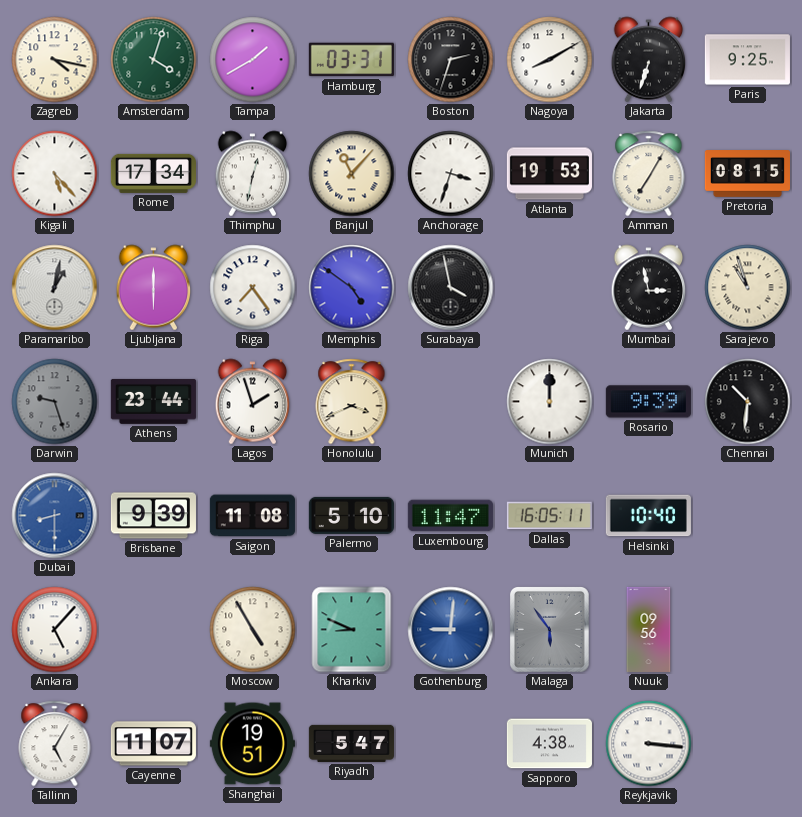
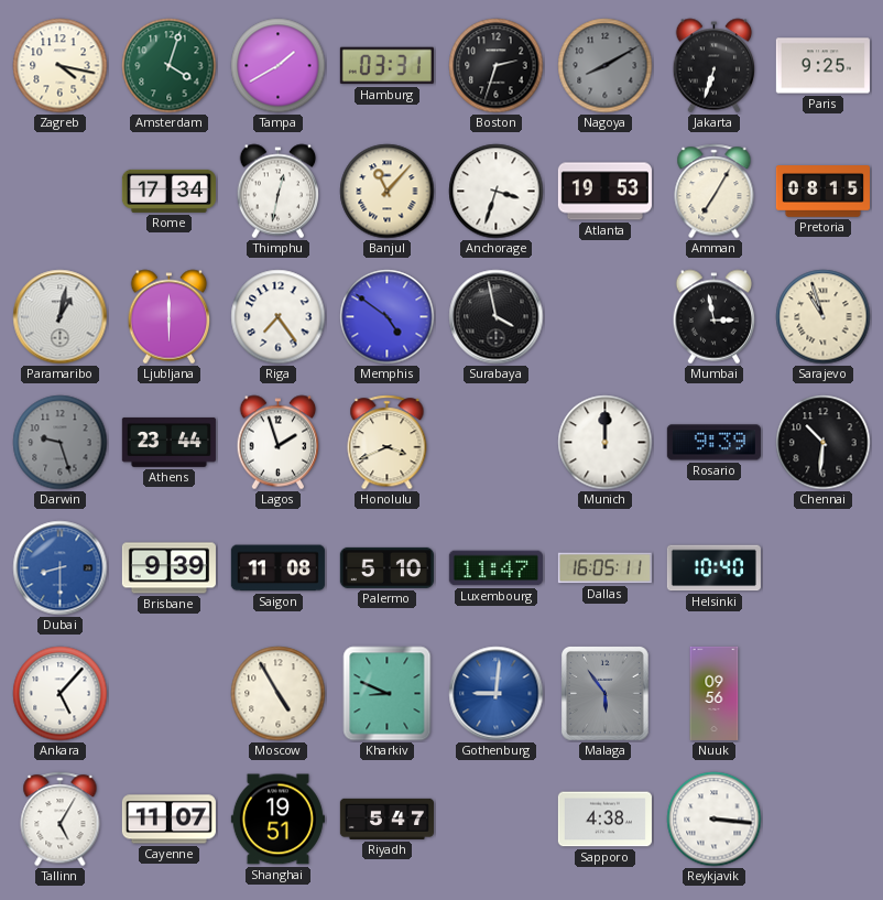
Nagoya dial: white -> grey
Kigali: 5:23 -> none
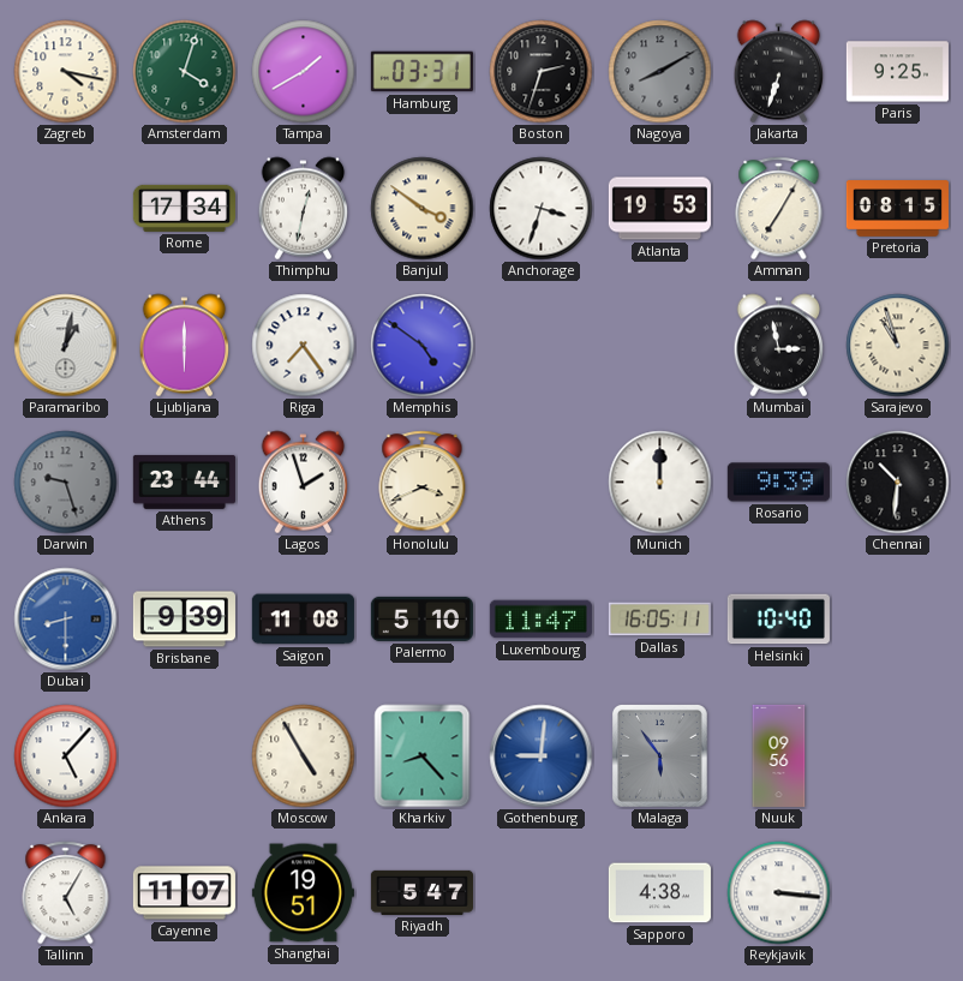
Banjul: 11:07 -> 3:51
Surabaya: 3:58 -> none
Kharkiv: 8:49 -> 8:23
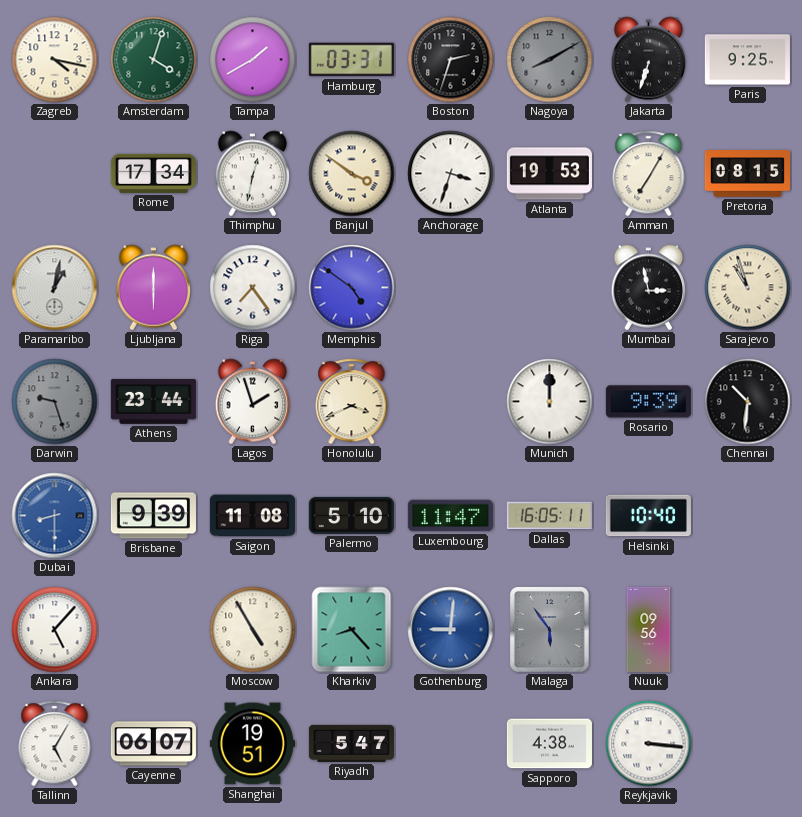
Cayenne: 11:07 -> 06:07
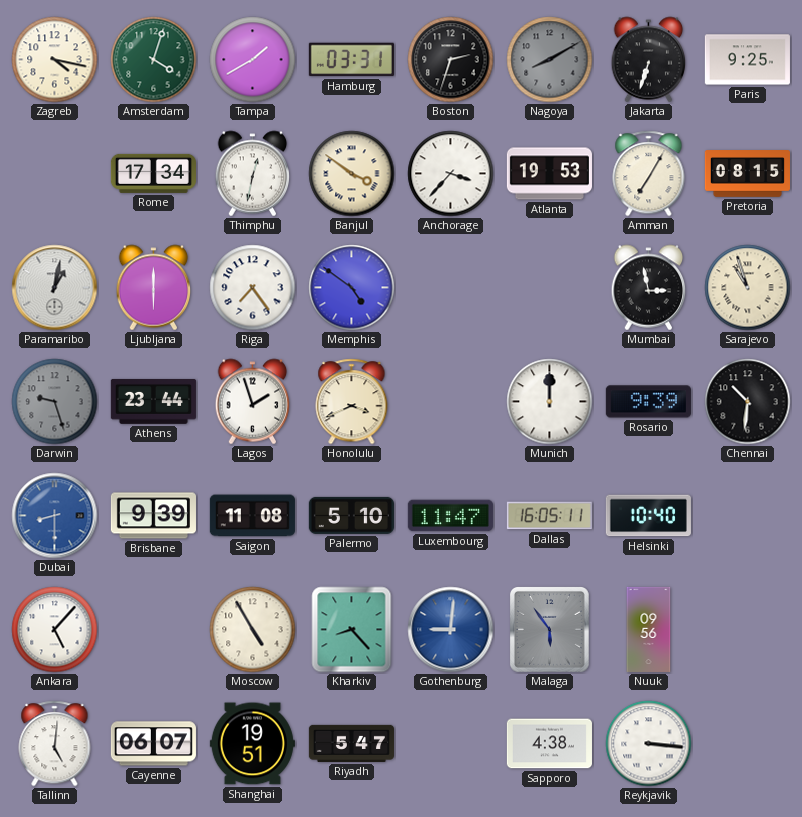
Anchorage: 3:33 -> 3:37
Tallinn: 5:05 -> 5:01
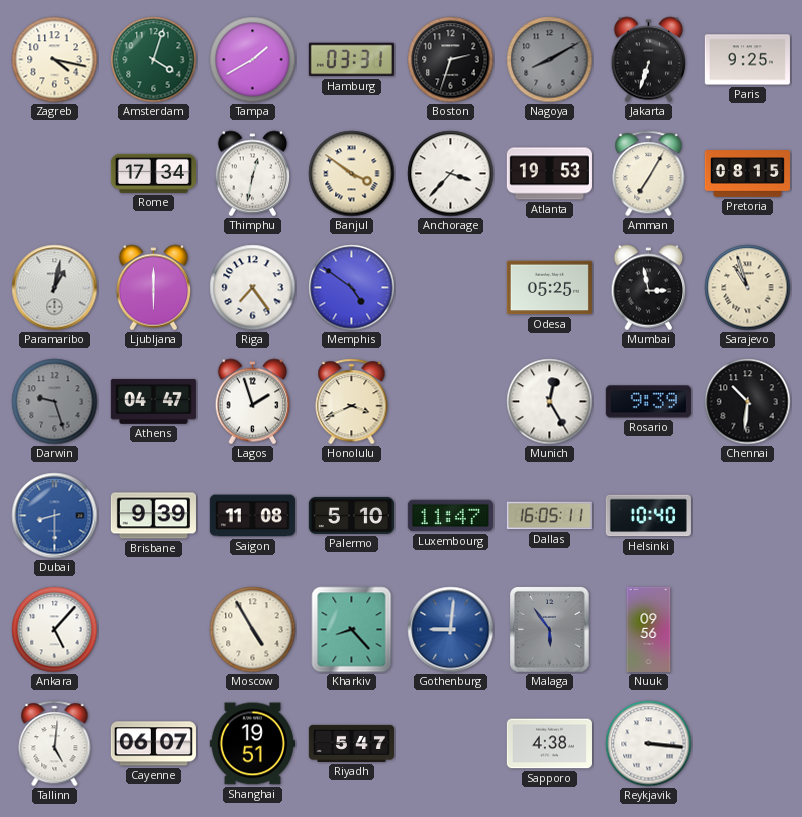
Odesa: none -> 05:25
Athens: 23:44 -> 04:47
Munich: 12:00 -> 12:25
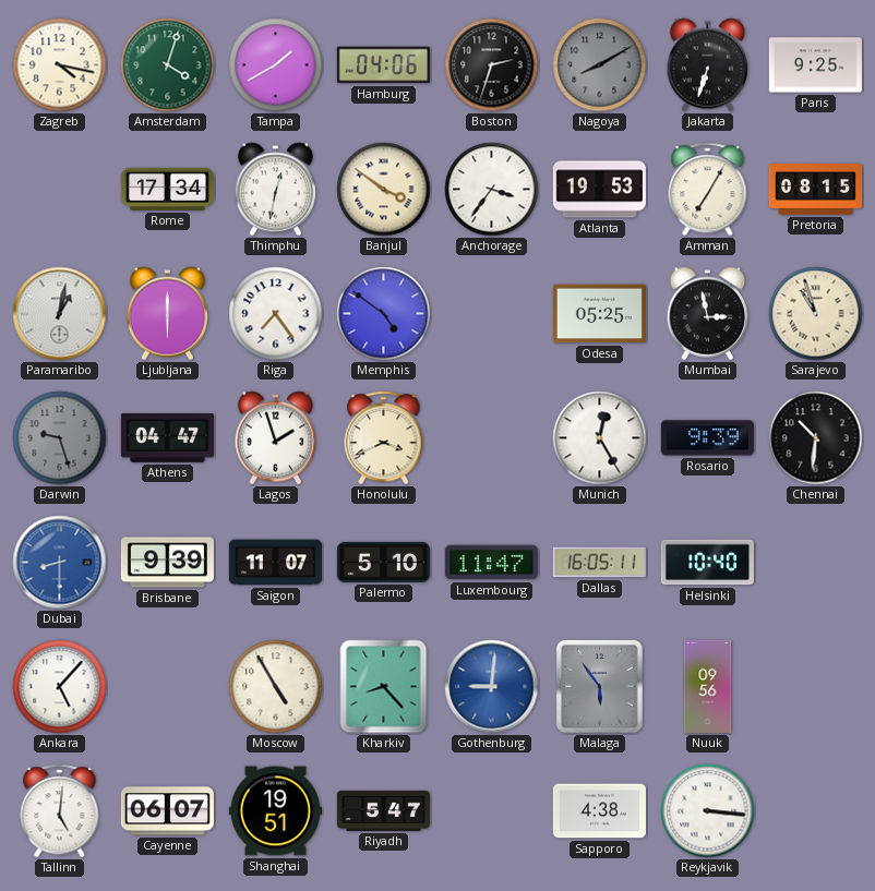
Hamburg: 03:31 -> 04:06
Anchorage: 3:37 -> 3:36
Saigon: 11:08 -> 11:07
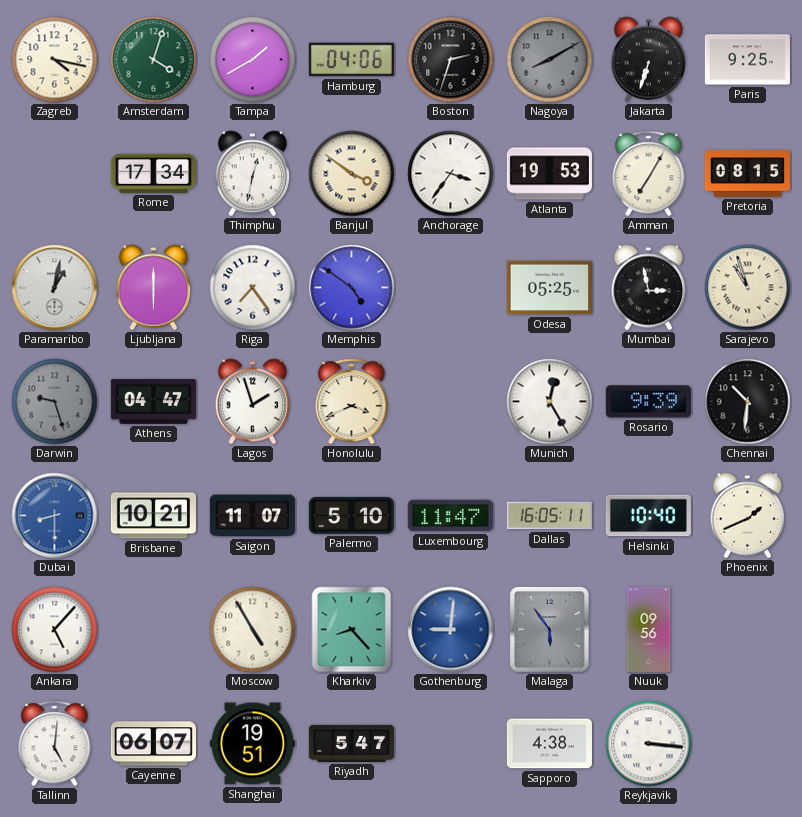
Brisbane: 9:39 -> 10:21
Phoenix: none -> 1:41
